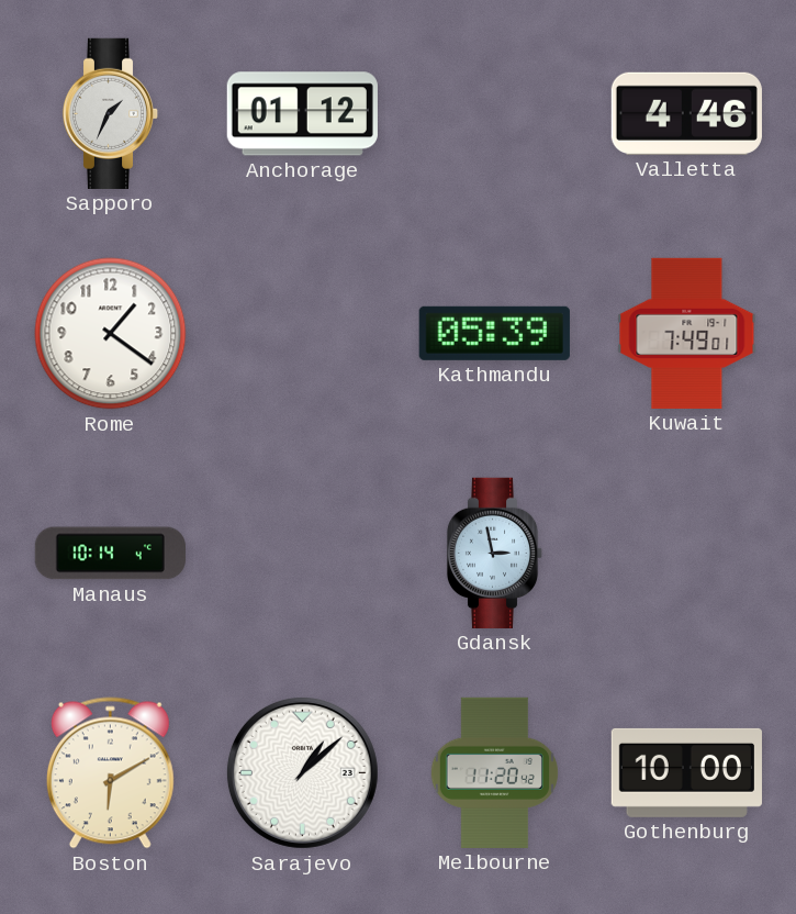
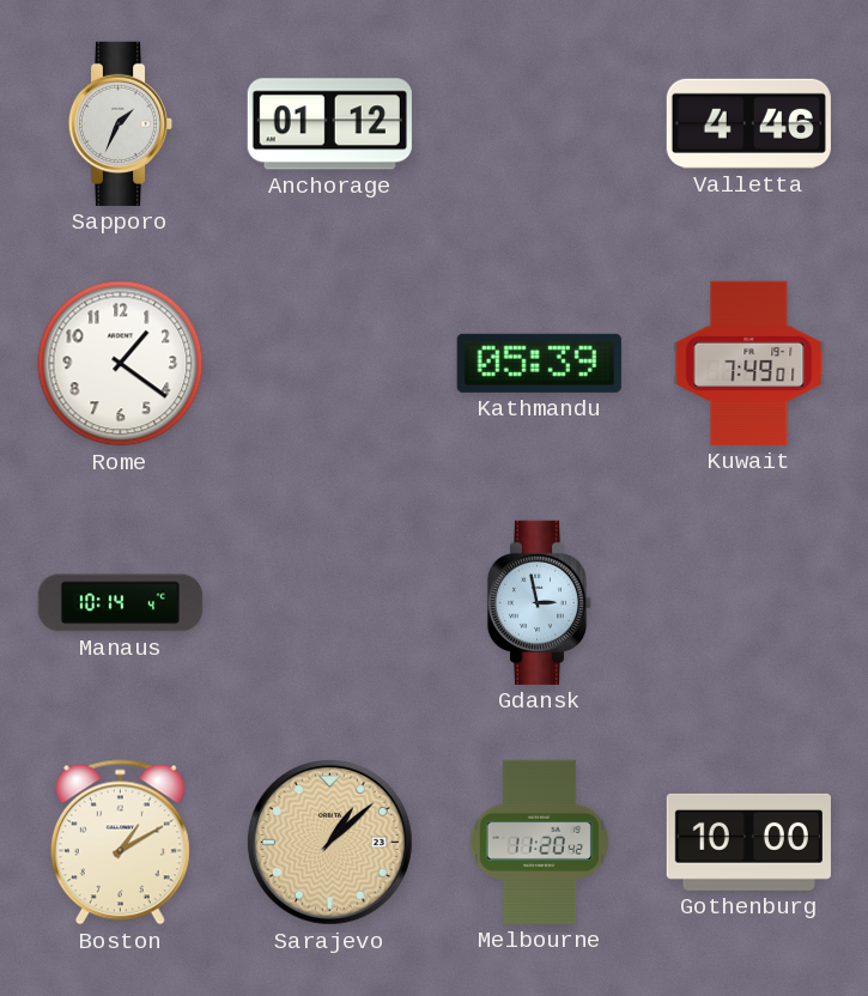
Boston: 6:10 -> 1:10
Sarajevo dial: white -> champagne
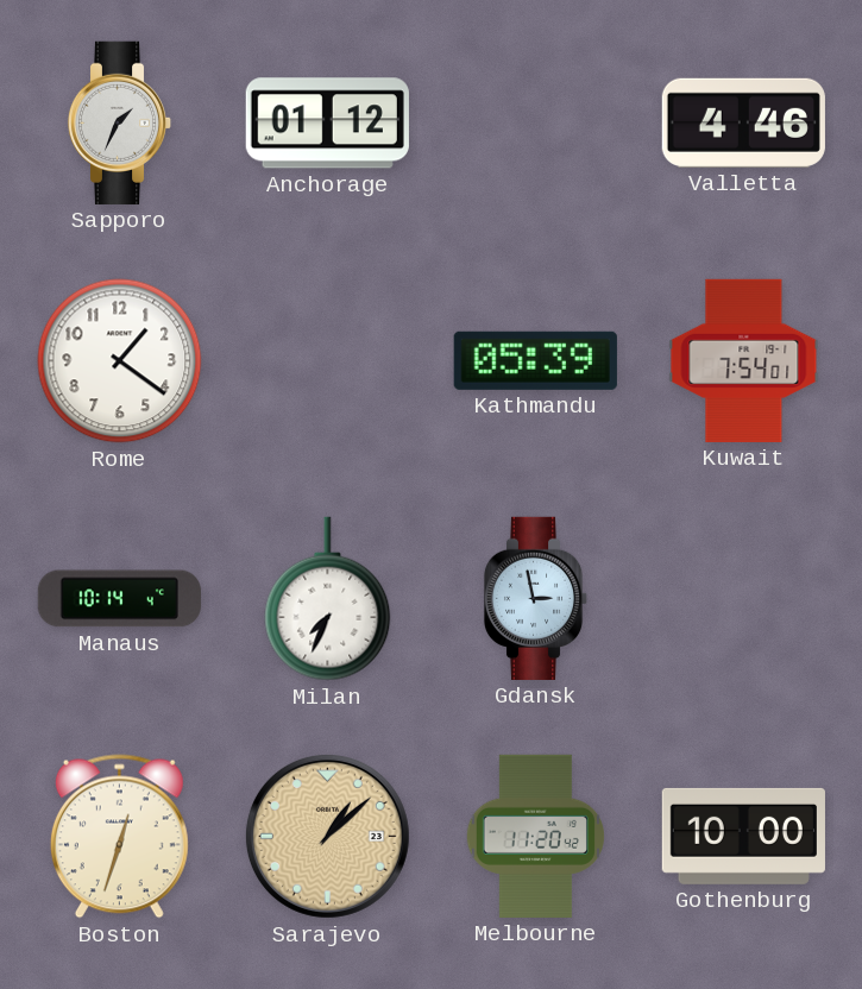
Kuwait: 7:49 -> 7:54
Milan: none -> 7:34
Boston: 1:10 -> 12:33
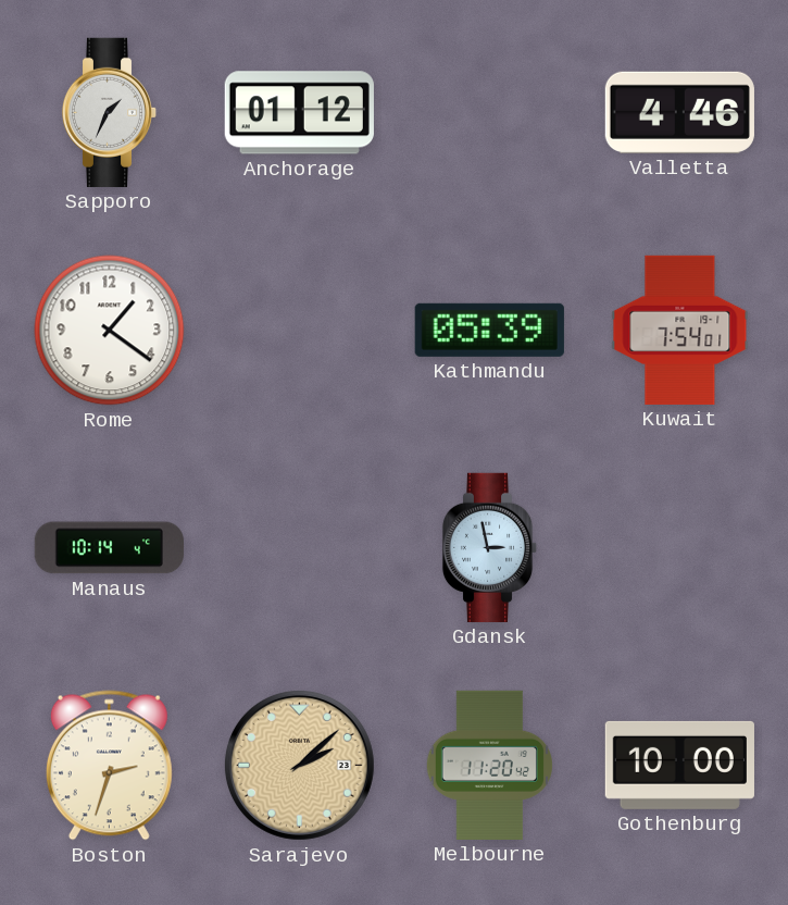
Milan: 7:34 -> none
Boston: 12:33 -> 2:33
Sarajevo: 1:08 -> 2:08
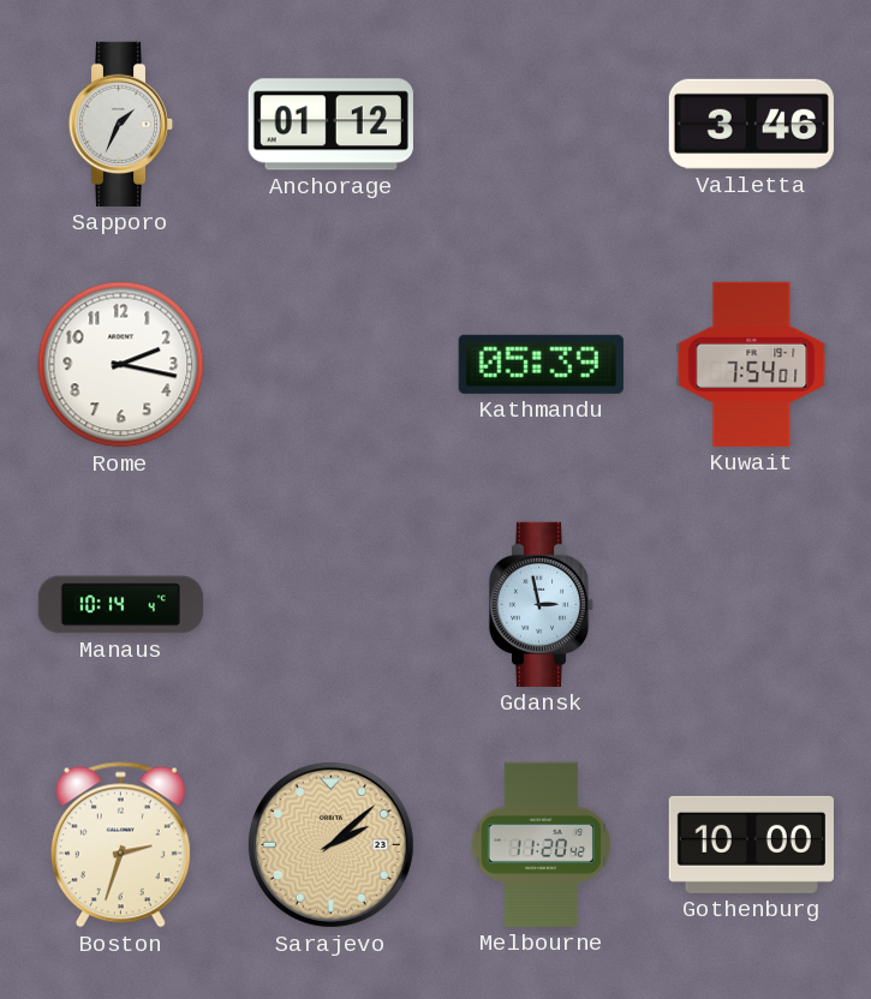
Valletta: 4:46 -> 3:46
Rome: 1:21 -> 2:17
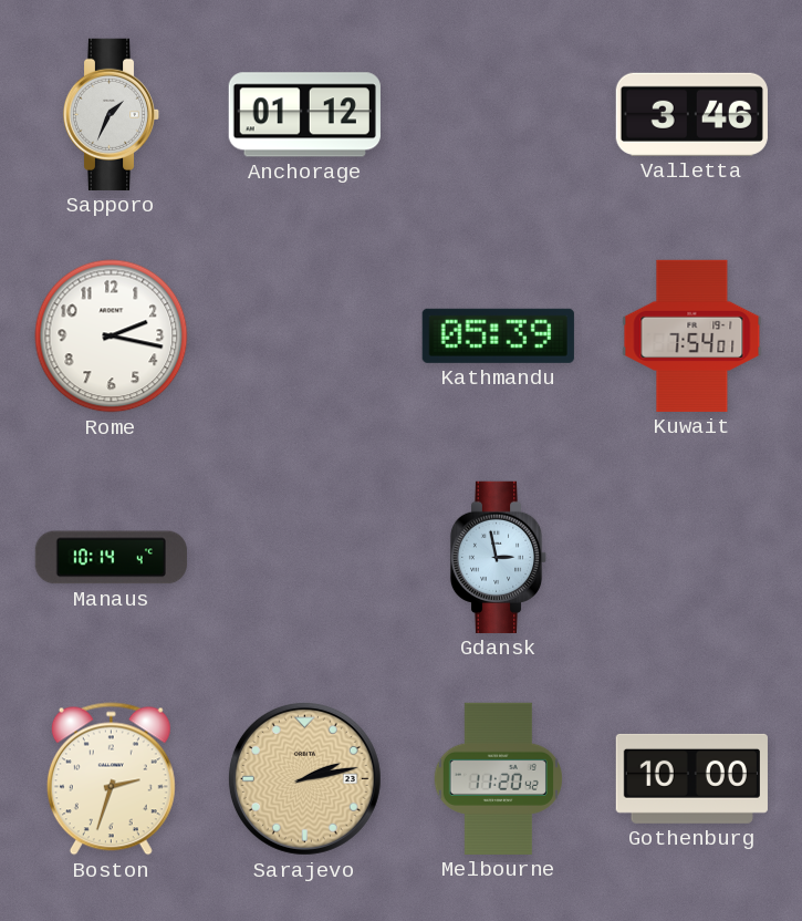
Sarajevo: 2:08 -> 2:13
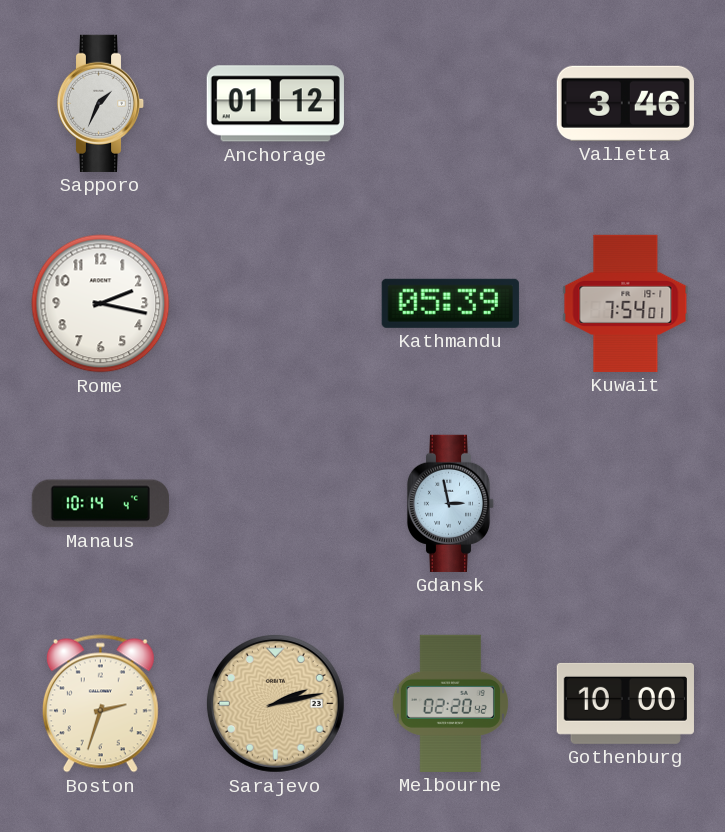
Melbourne: 11:20 -> 02:20
